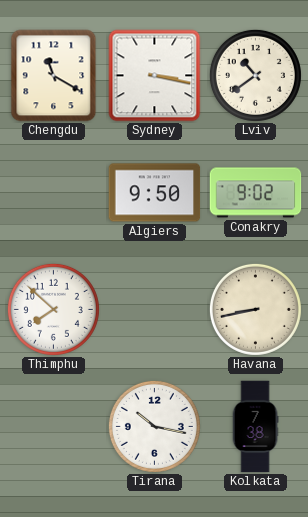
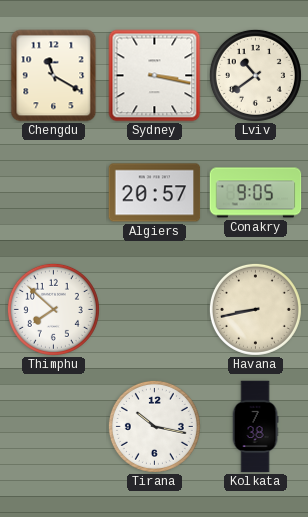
Algiers: 9:50 -> 20:57
Conakry: 9:02 -> 9:05
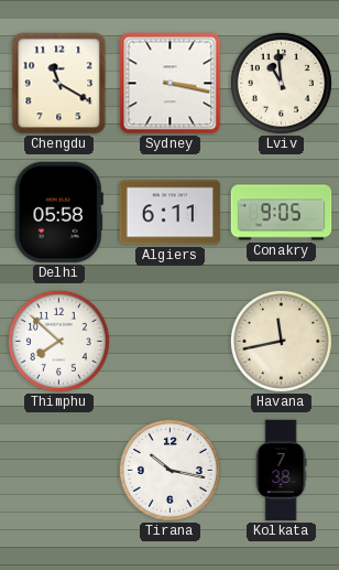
Lviv: 10:39 -> 10:59
Delhi: none -> 05:58
Algiers: 20:57 -> 6:11
Havana: 8:43 -> 11:43
